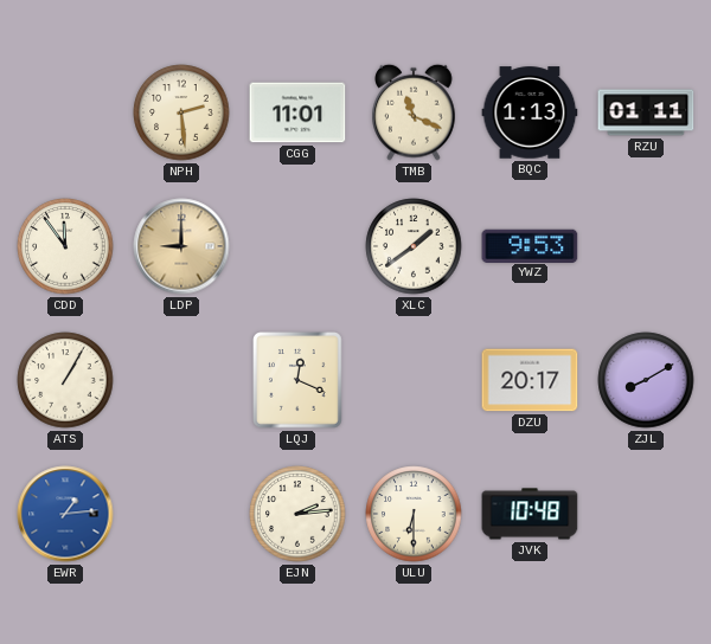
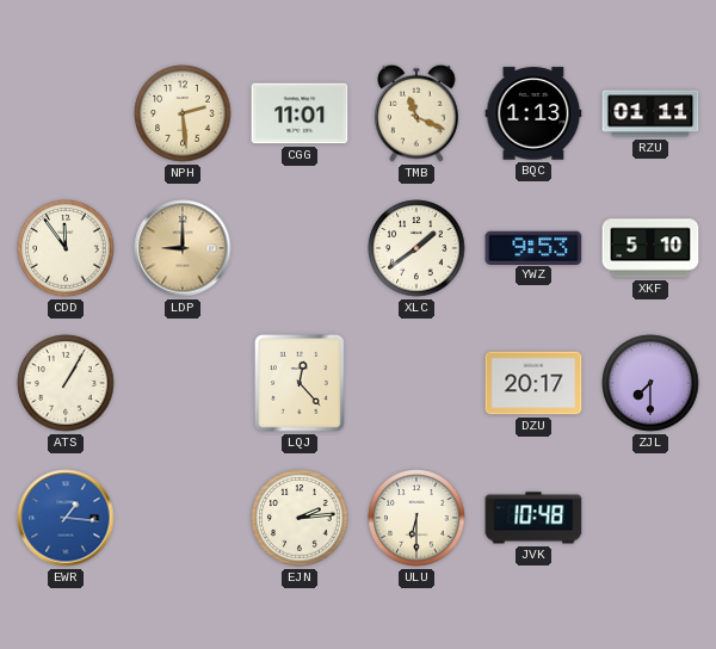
XKF: none -> 5:10
LQJ: 12:19 -> 12:23
ZJL: 8:10 -> 7:30
EWR: 1:14 -> 1:16
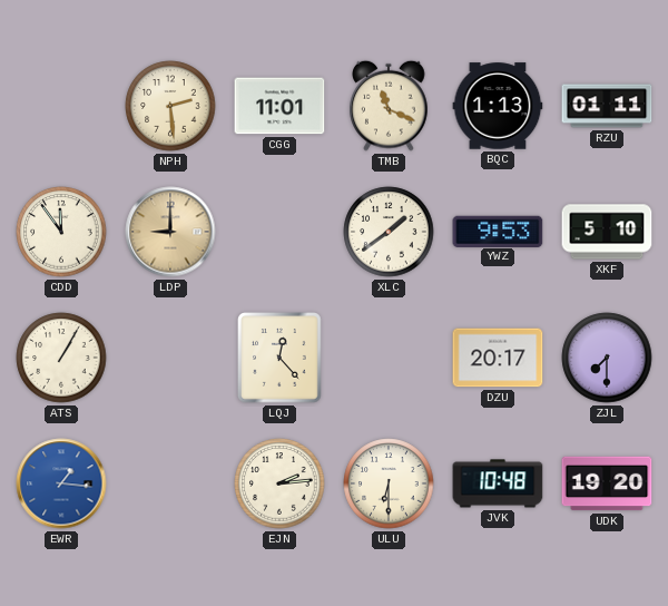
UDK: none -> 19:20
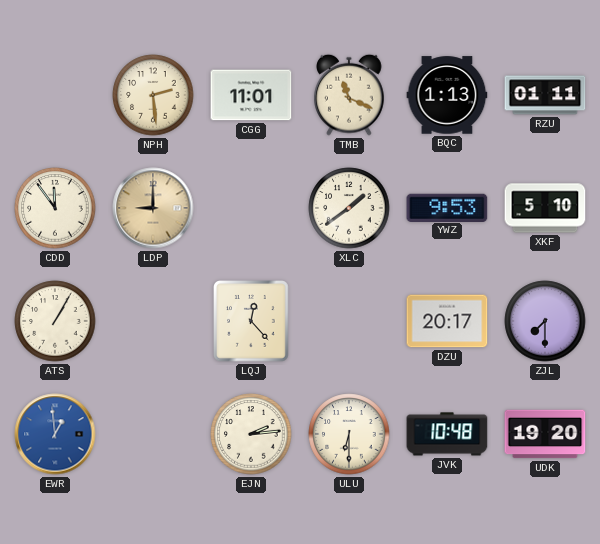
EWR: 1:16 -> 12:59
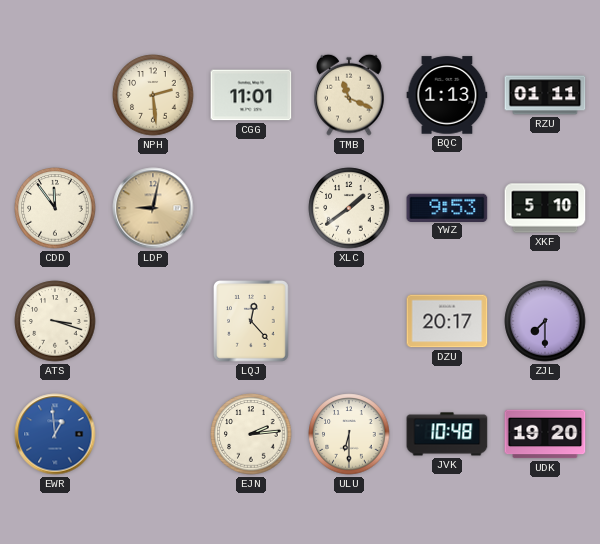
LDP: 9:00 -> 9:02
ATS: 1:05 -> 3:18
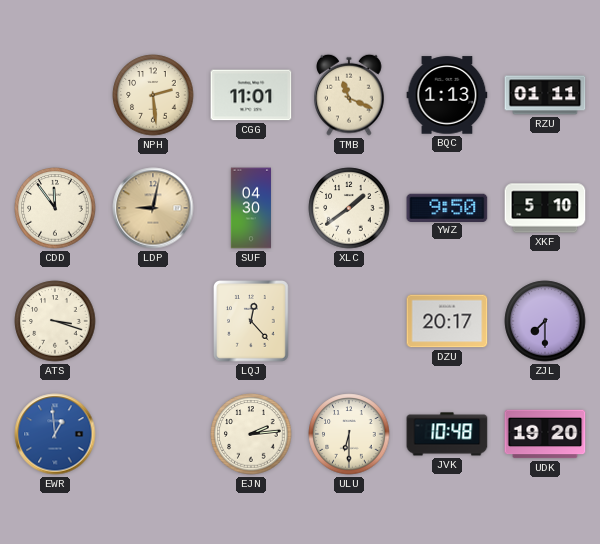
SUF: none -> 04:30
YWZ: 9:53 -> 9:50
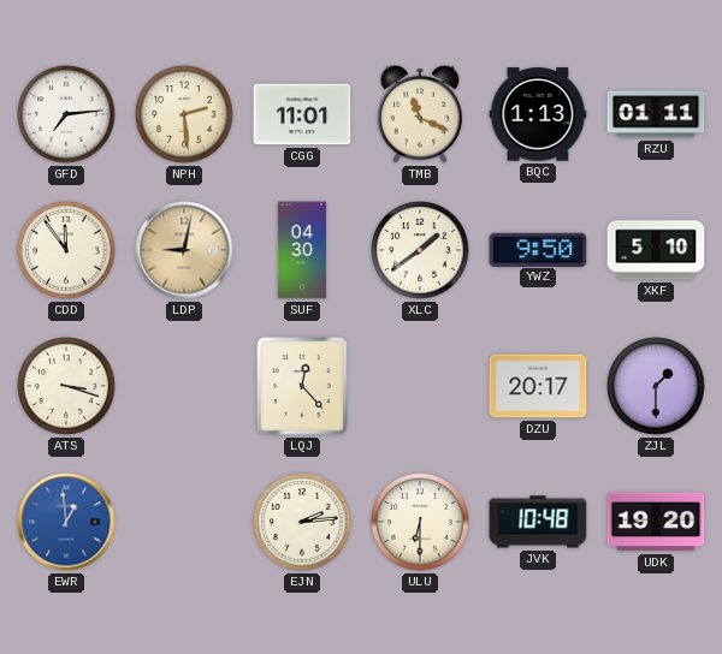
GFD: none -> 7:14
ZJL: 7:30 -> 1:30
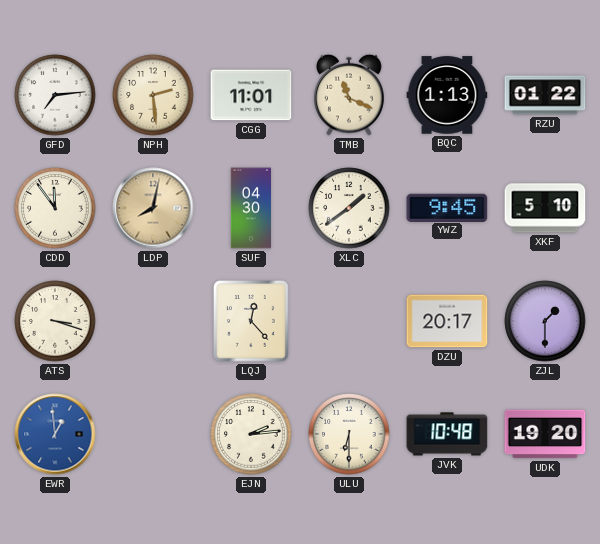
RZU: 01:11 -> 01:22
LDP: 9:02 -> 8:02
YWZ: 9:50 -> 9:45
